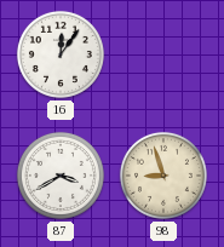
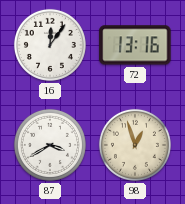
72: none -> 13:16
98: 8:57 -> 12:57
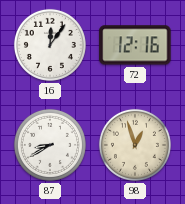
72: 13:16 -> 12:16
87: 3:40 -> 8:40
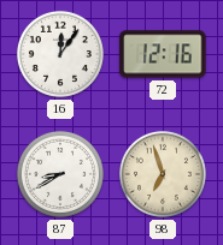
98: 12:57 -> 6:57
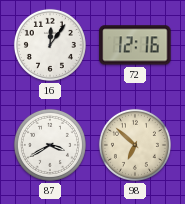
87: 8:40 -> 3:40
98: 6:57 -> 6:52
